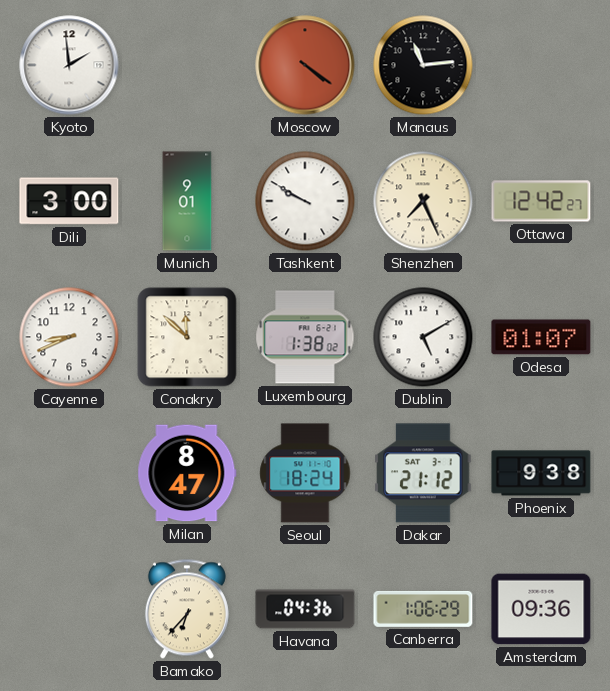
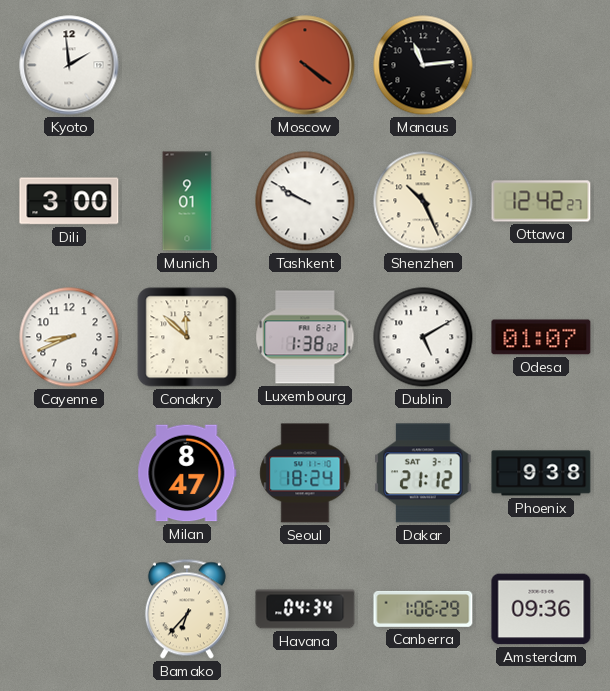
Shenzhen: 7:26 -> 10:26
Havana: 04:36 -> 04:34
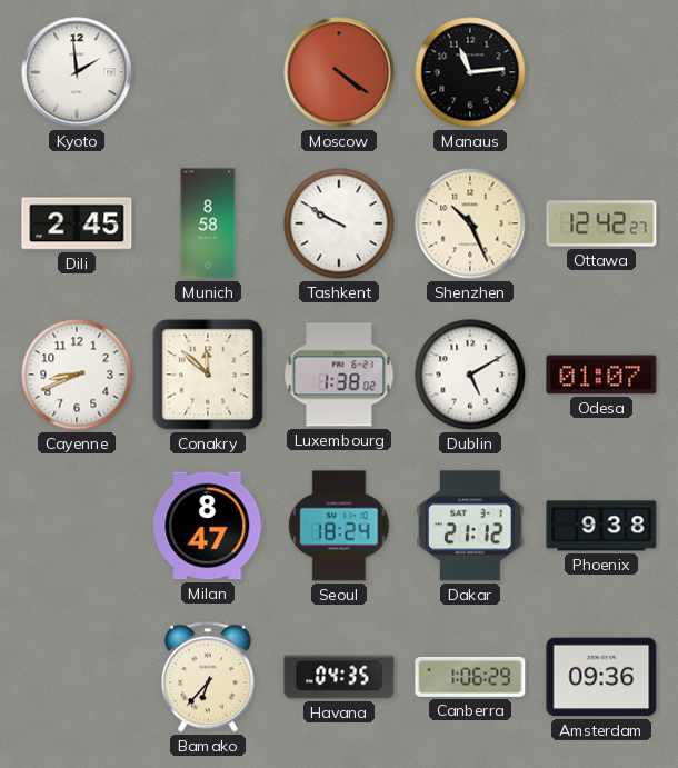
Dili: 3:00 -> 2:45
Munich: 9:01 -> 8:58
Havana: 04:34 -> 04:35
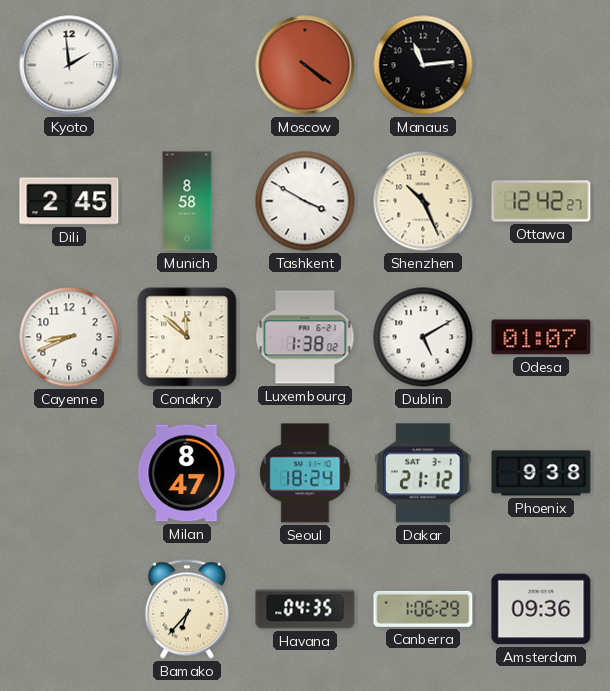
Tashkent: 9:50 -> 3:50
